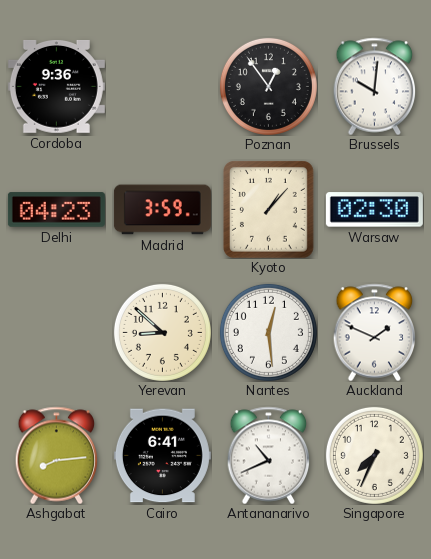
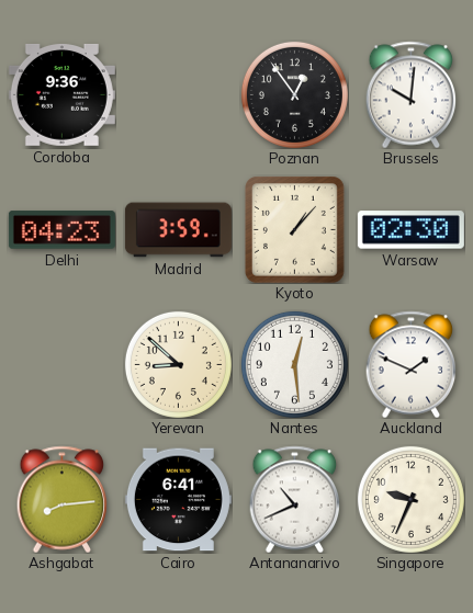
Singapore: 7:34 -> 9:34
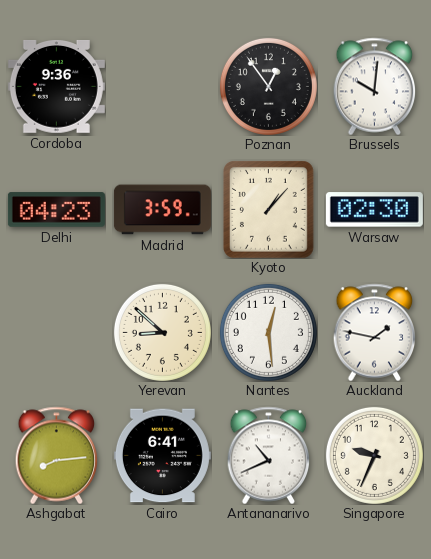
Auckland: 1:49 -> 1:47
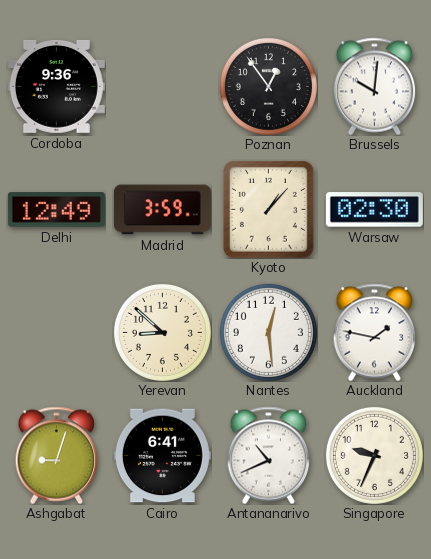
Delhi: 04:23 -> 12:49
Ashgabat: 8:14 -> 9:03
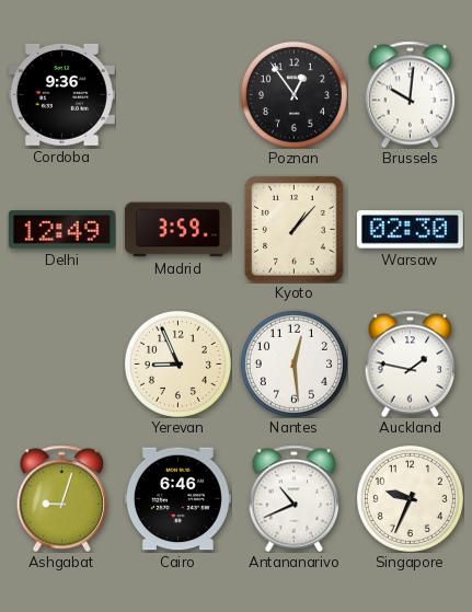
Yerevan: 8:52 -> 8:56
Cairo: 6:41 -> 6:46
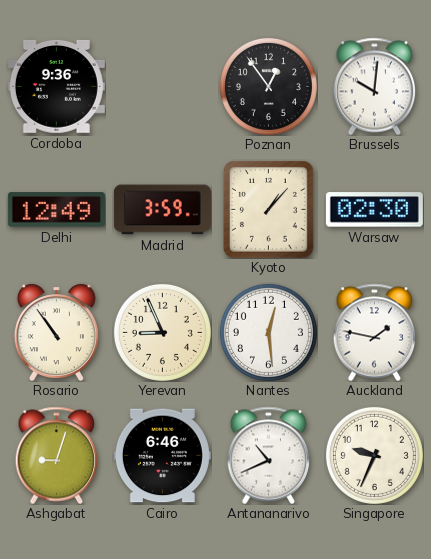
Rosario: none -> 10:54
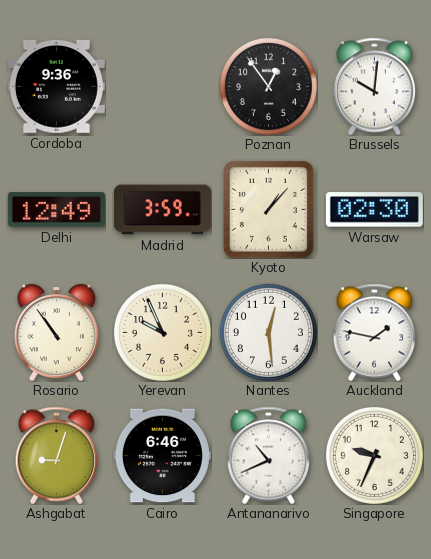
Yerevan: 8:56 -> 9:56
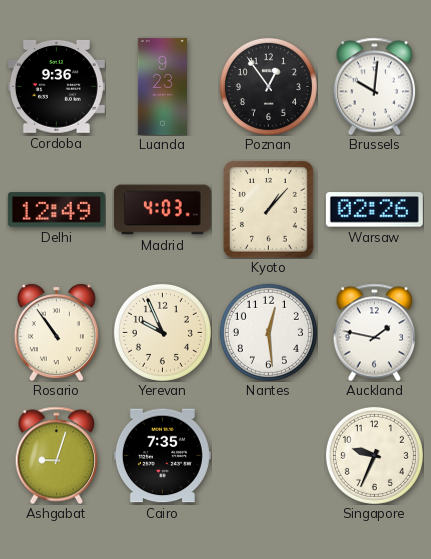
Luanda: none -> 9:23
Madrid: 3:59 -> 4:03
Warsaw: 02:30 -> 02:26
Cairo: 6:46 -> 7:35
Antananarivo: 10:41 -> none
